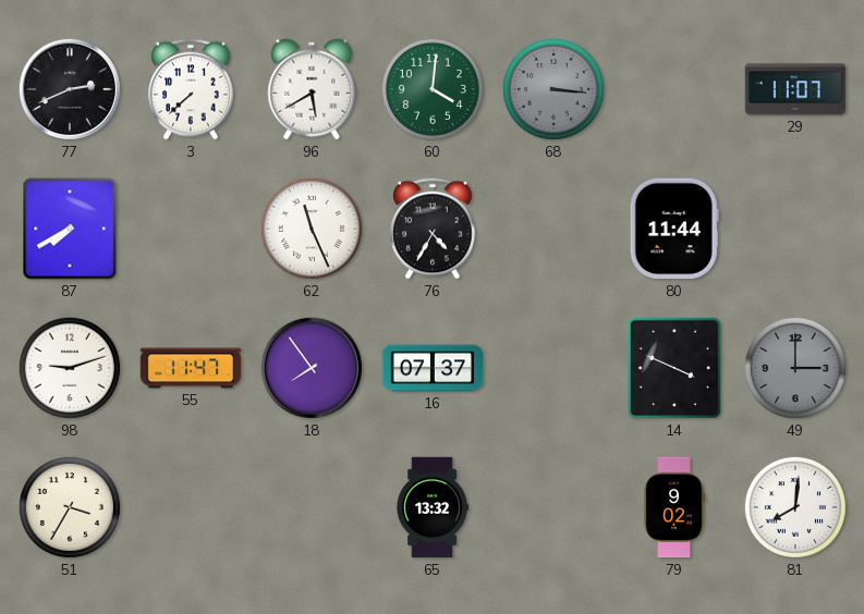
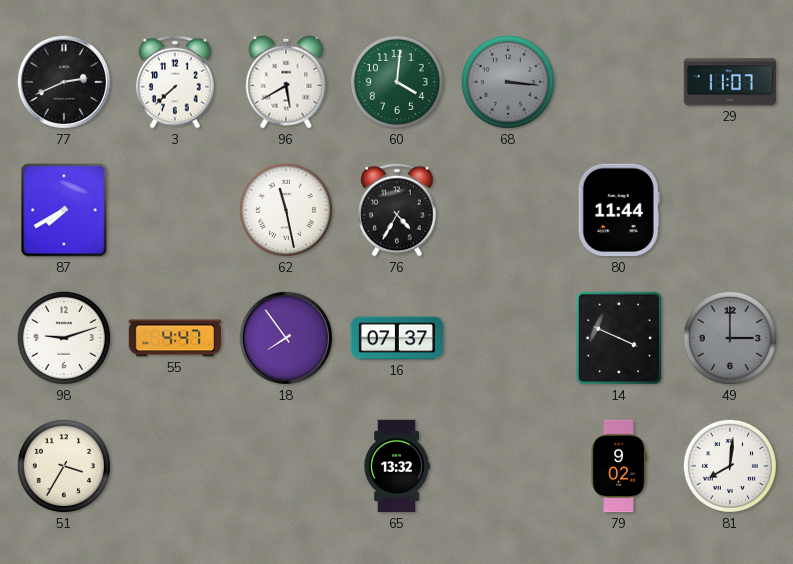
62: 11:26 -> 11:28
55: 11:47 -> 4:47
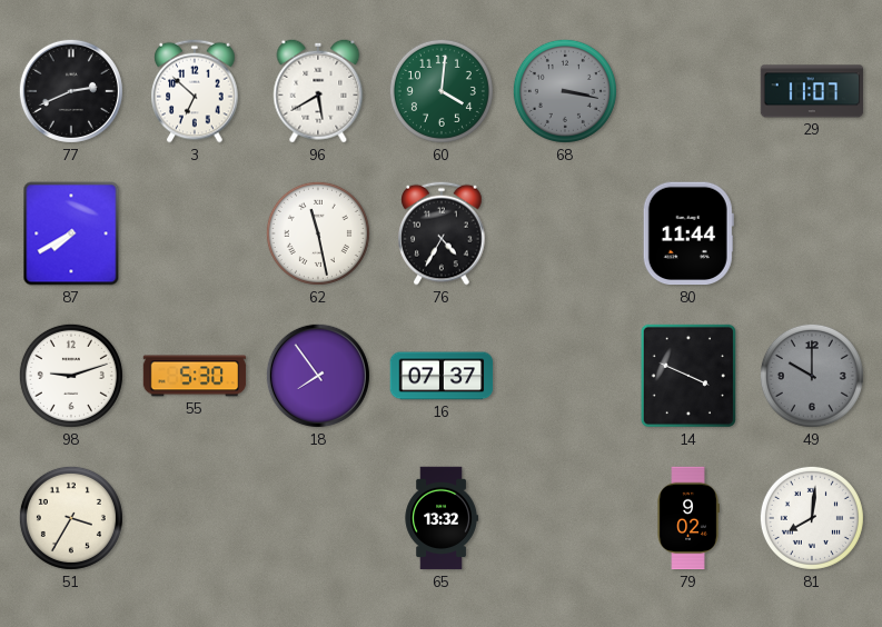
3: 7:38 -> 6:52
68: 3:16 -> 3:17
55: 4:47 -> 5:30
49: 3:00 -> 10:00
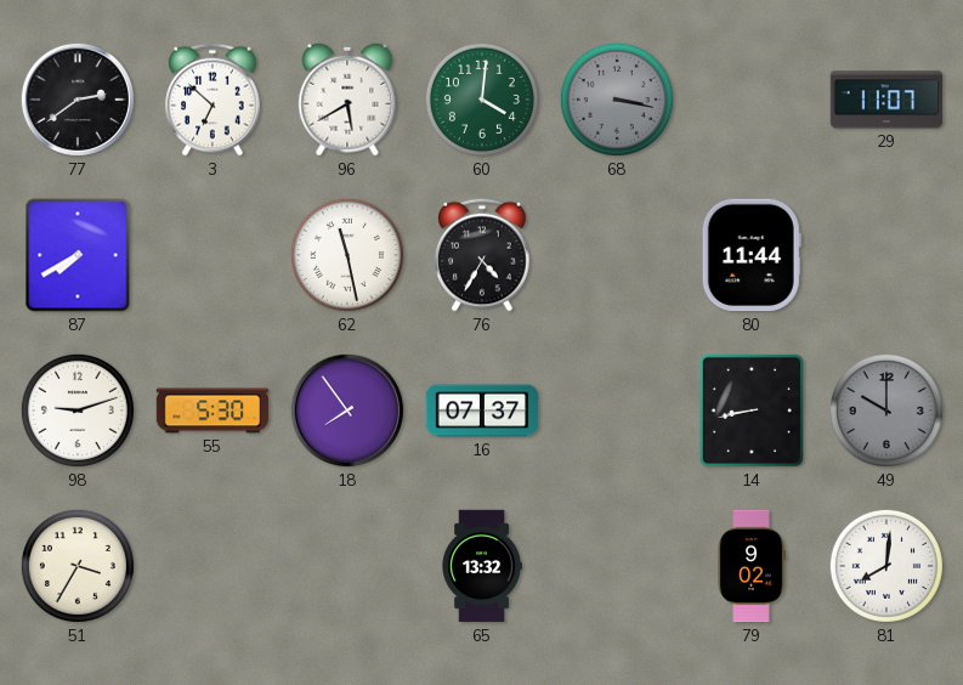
77: 2:41 -> 2:39
14: 3:49 -> 8:43
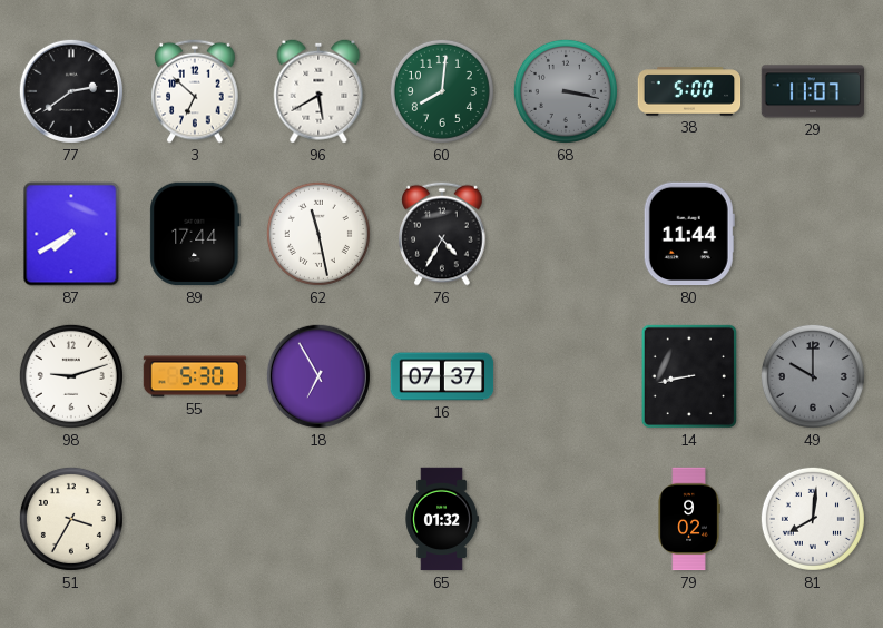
60: 4:01 -> 8:01
38: none -> 5:00
89: none -> 17:44
18: 7:54 -> 6:55
65: 13:32 -> 01:32
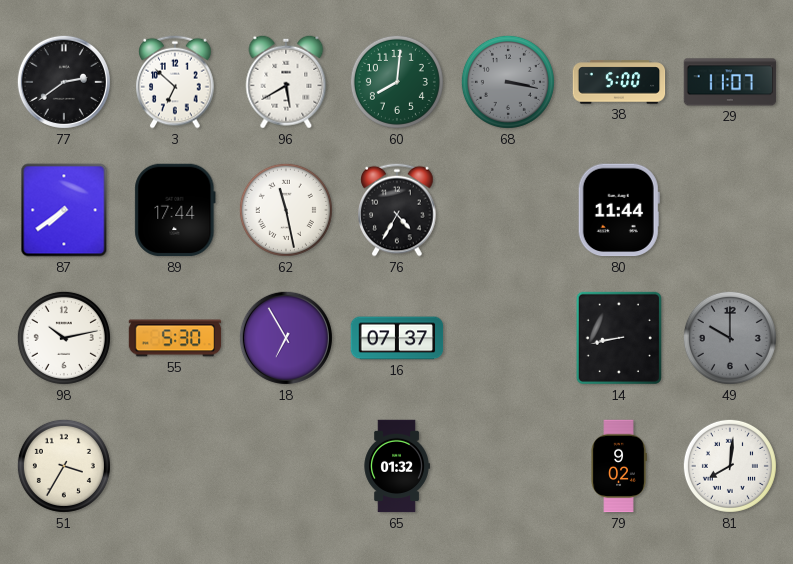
87: 7:40 -> 7:39
98: 9:12 -> 10:13
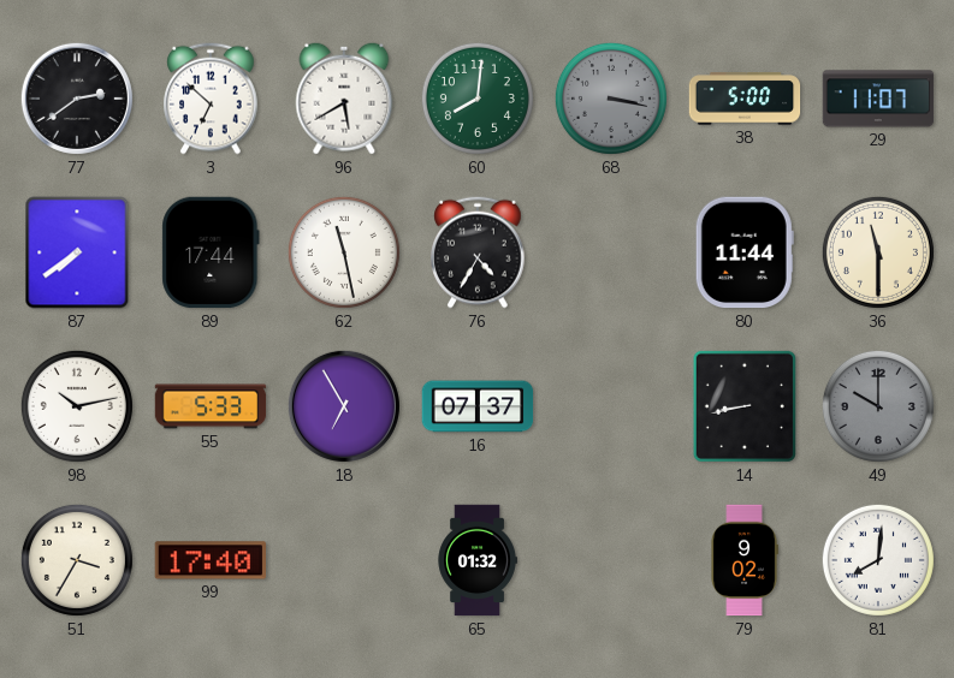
36: none -> 11:30
55: 5:30 -> 5:33
99: none -> 17:40
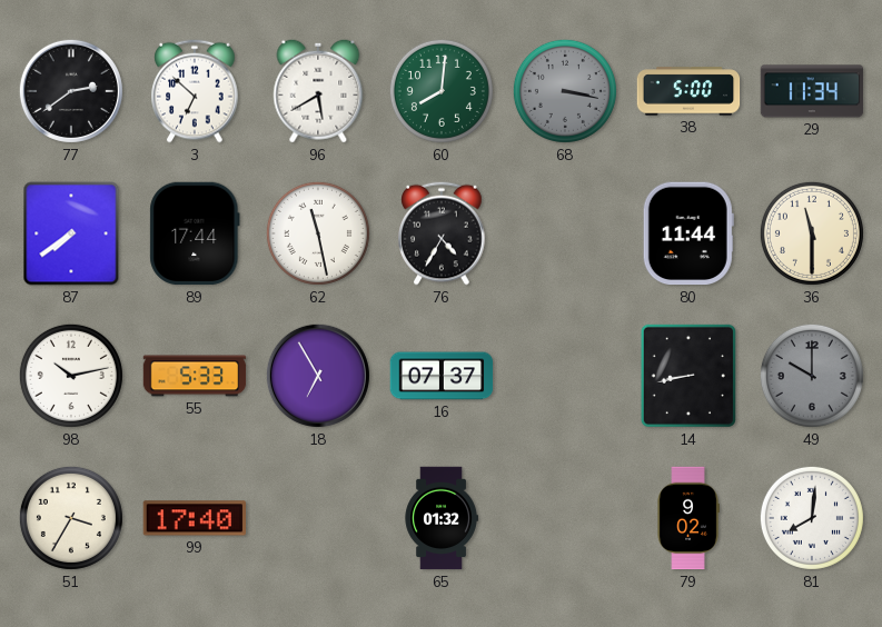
29: 11:07 -> 11:34
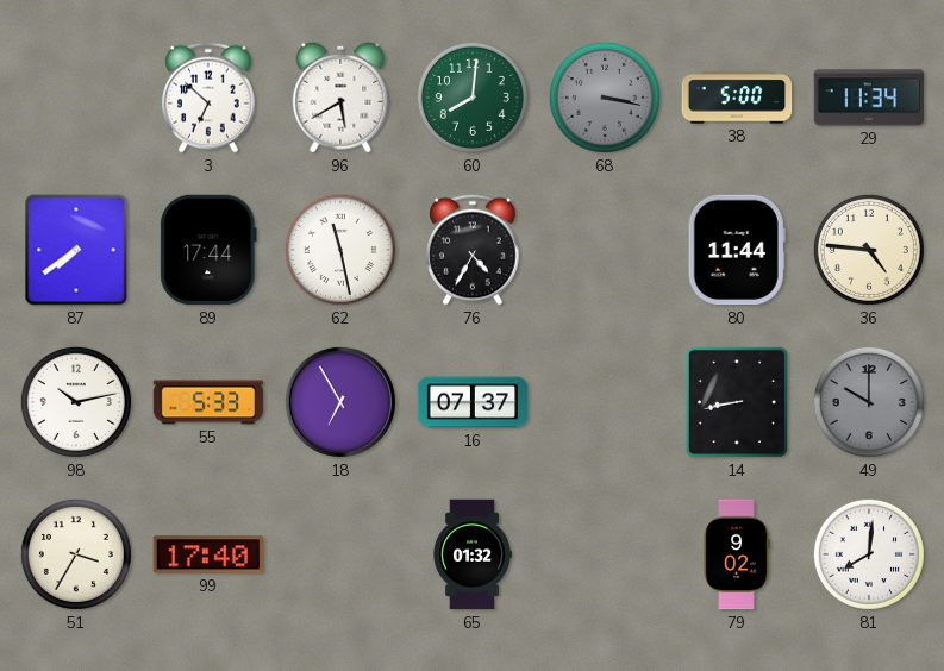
77: 2:39 -> none
36: 11:30 -> 4:46
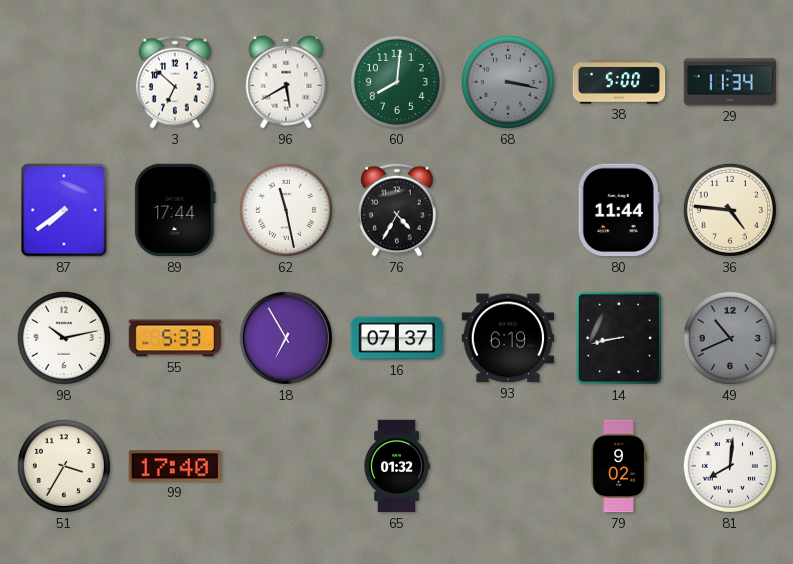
93: none -> 6:19
49: 10:00 -> 10:41
